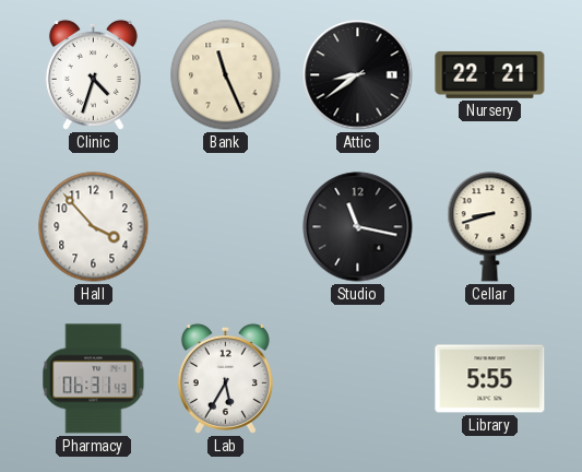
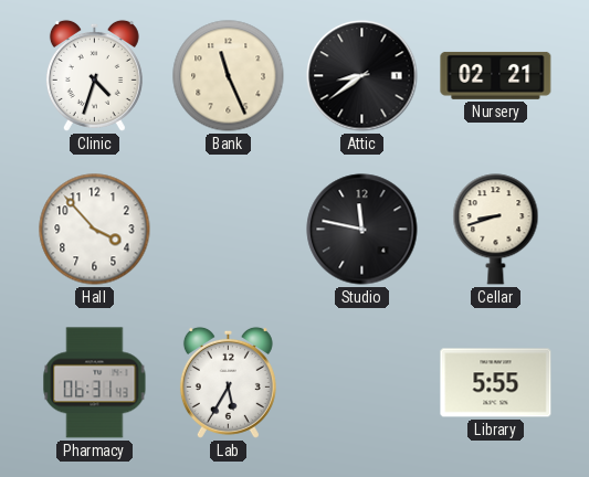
Nursery: 22:21 -> 02:21
Studio: 11:17 -> 11:47
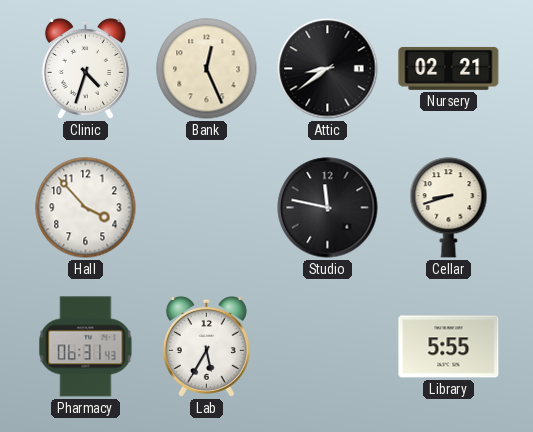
Bank: 11:26 -> 12:26
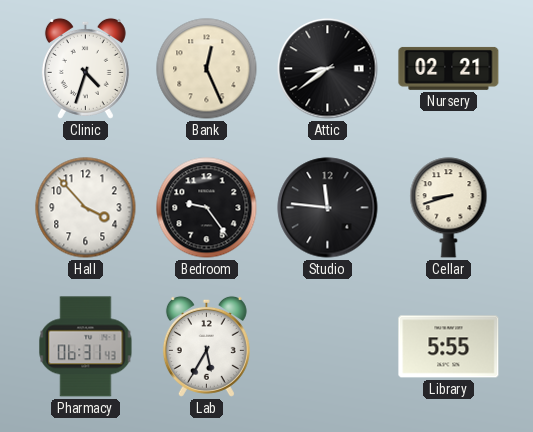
Bedroom: none -> 9:24
Studio: 11:47 -> 11:46
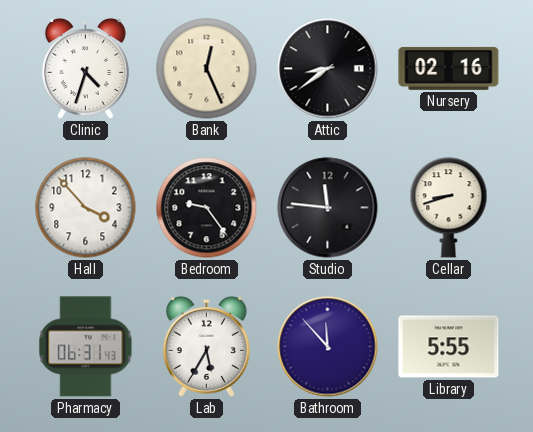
Nursery: 02:21 -> 02:16
Bathroom: none -> 11:53
